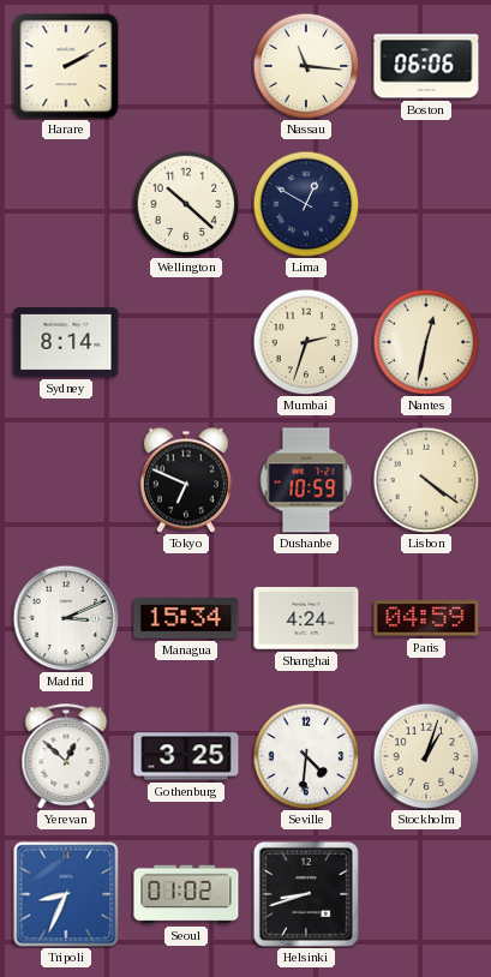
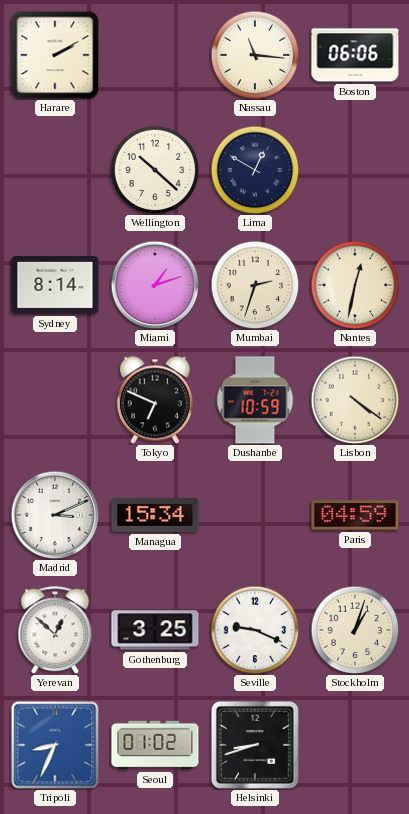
Miami: none -> 1:12
Shanghai: 4:24 -> none
Seville: 4:31 -> 9:19
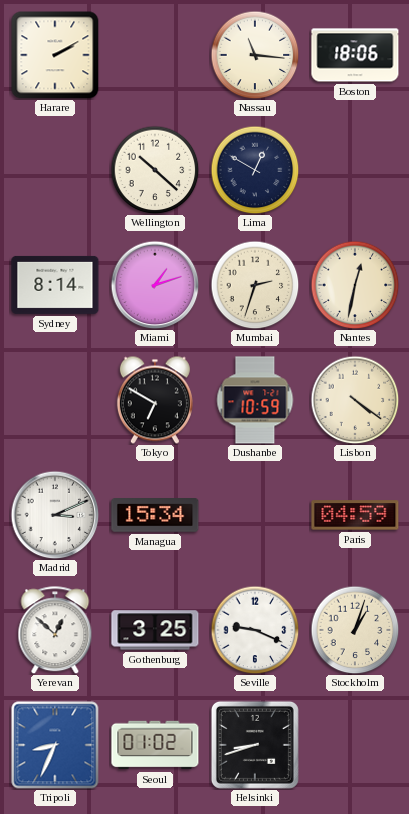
Boston: 06:06 -> 18:06
Tokyo: 6:49 -> 6:50
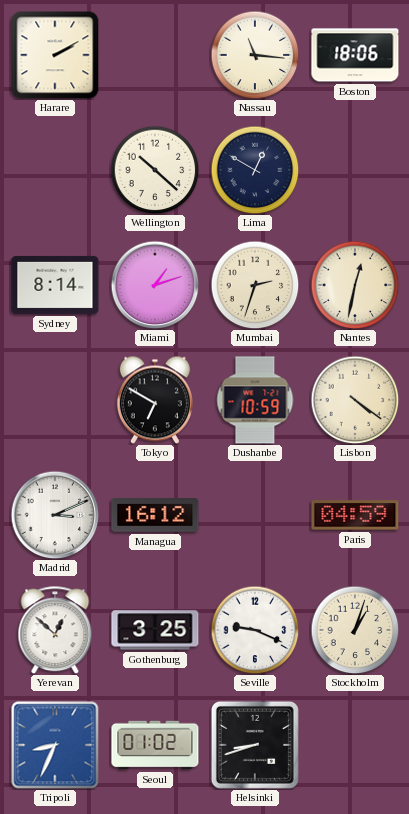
Managua: 15:34 -> 16:12
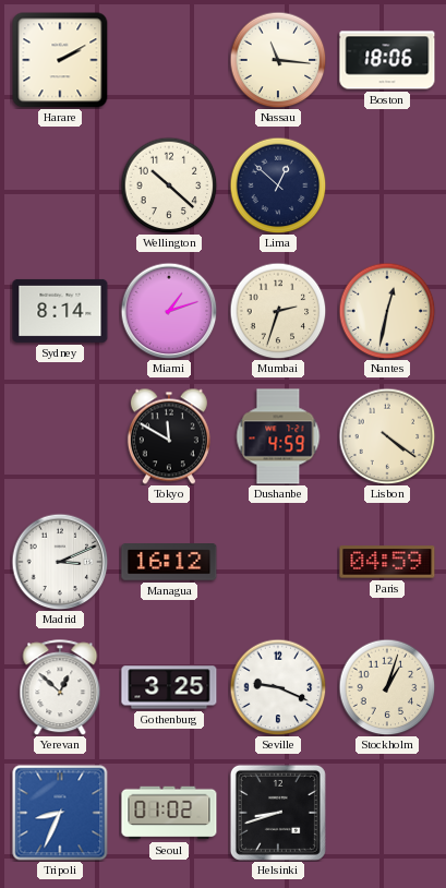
Lima: 12:50 -> 12:52
Tokyo: 6:50 -> 11:50
Dushanbe: 10:59 -> 4:59
